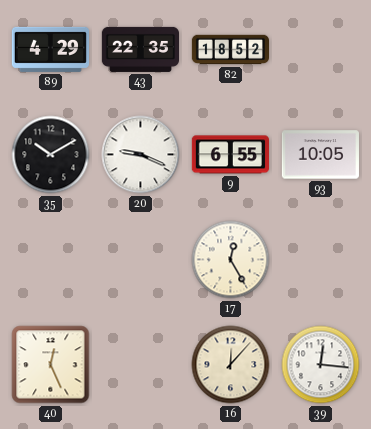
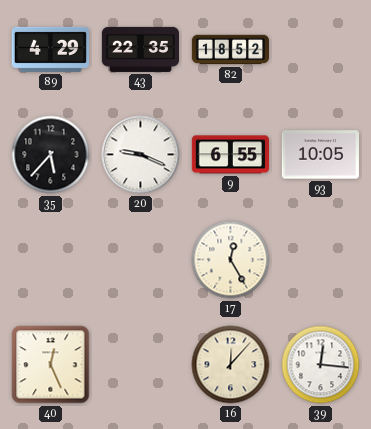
35: 10:10 -> 5:37
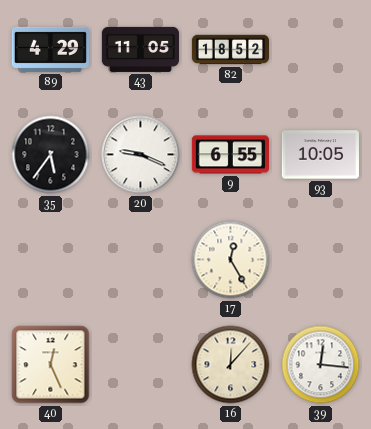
43: 22:35 -> 11:05
35: 5:37 -> 5:36
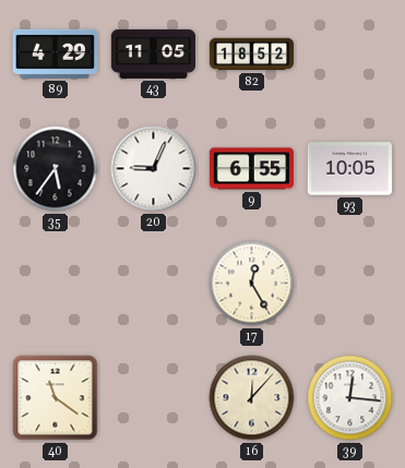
20: 9:19 -> 9:04
40: 12:26 -> 11:21
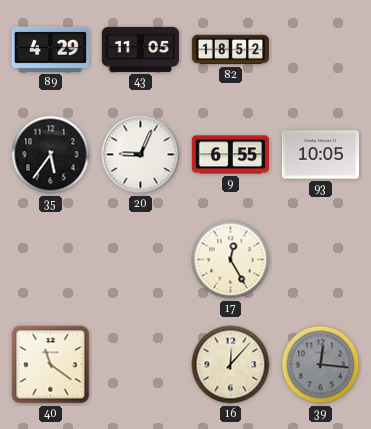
39 dial: white -> grey
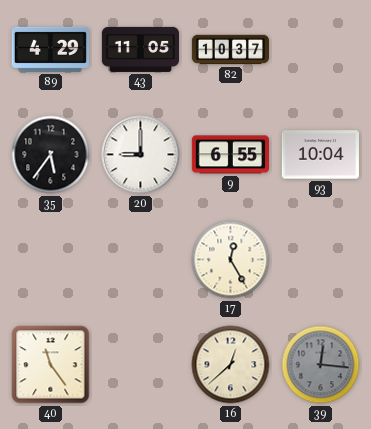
82: 18:52 -> 10:37
20: 9:04 -> 9:00
93: 10:05 -> 10:04
40: 11:21 -> 11:24
16: 12:07 -> 12:38
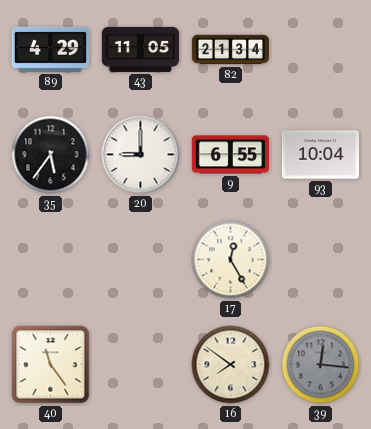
82: 10:37 -> 21:34
16: 12:38 -> 7:51
